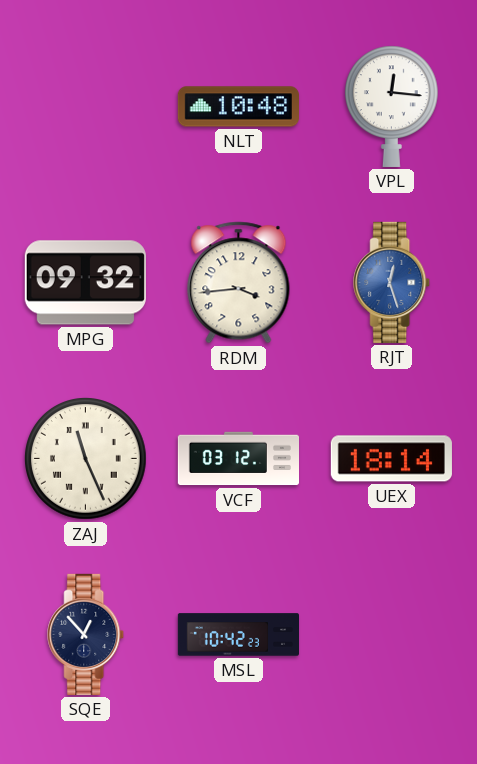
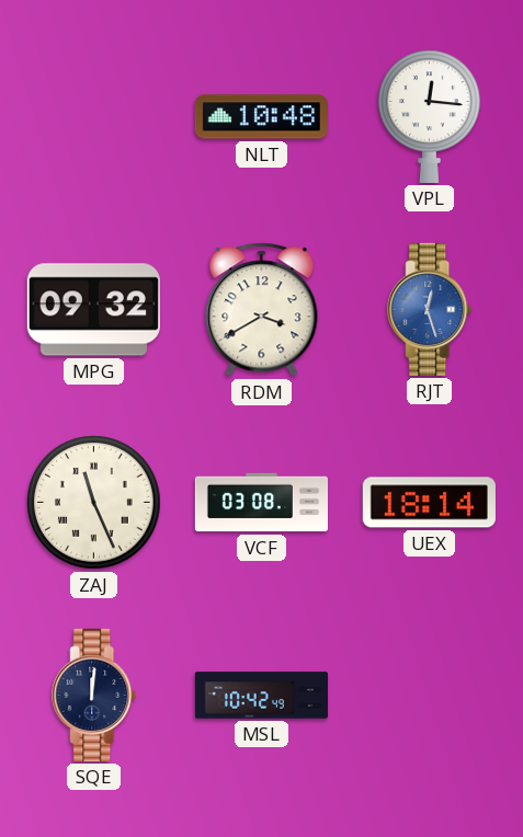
RDM: 3:44 -> 3:40
VCF: 03:12 -> 03:08
SQE: 12:53 -> 12:01
MSL: 10:42:23 -> 10:42:49
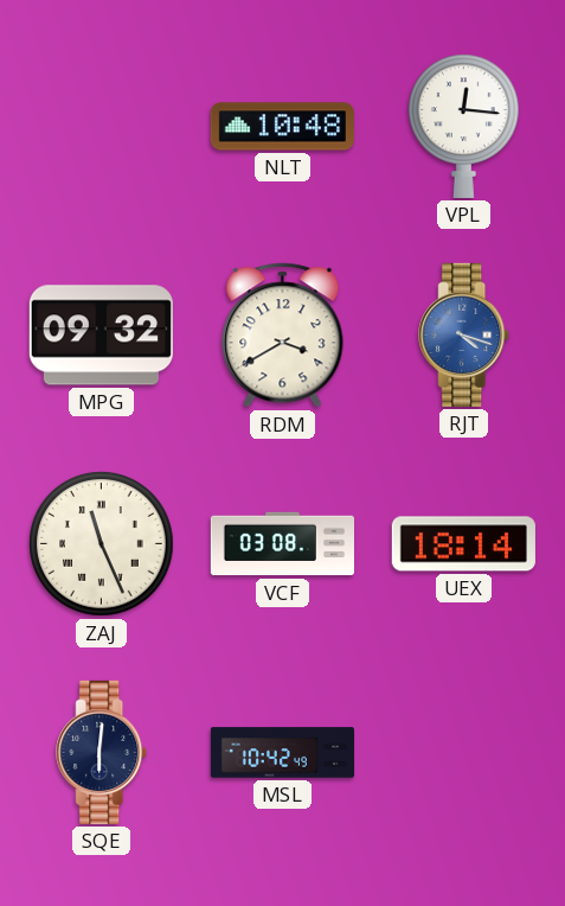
RJT: 12:27 -> 4:18
SQE: 12:01 -> 6:01
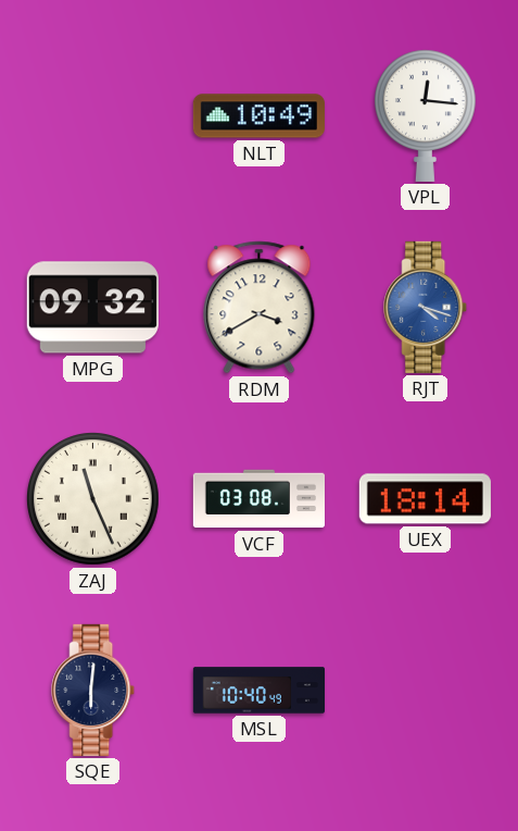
NLT: 10:48 -> 10:49
MSL: 10:42 -> 10:40
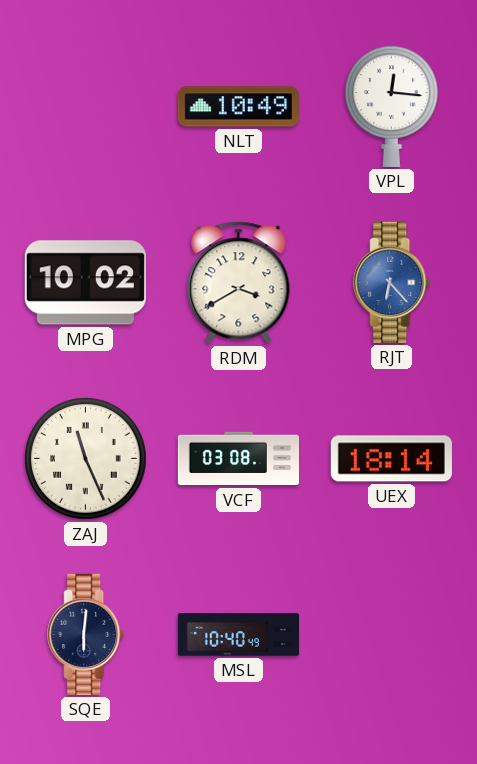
MPG: 09:32 -> 10:02
RJT: 4:18 -> 6:23
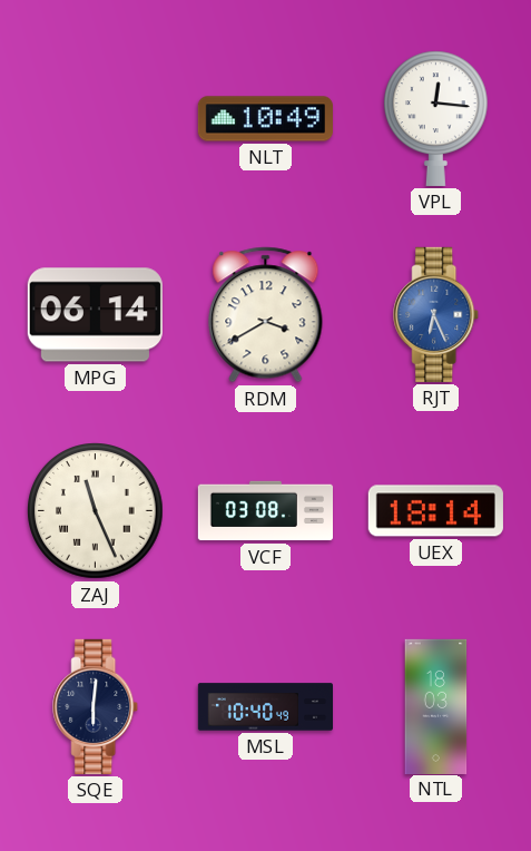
MPG: 10:02 -> 06:14
RJT: 6:23 -> 6:26
NTL: none -> 18:03
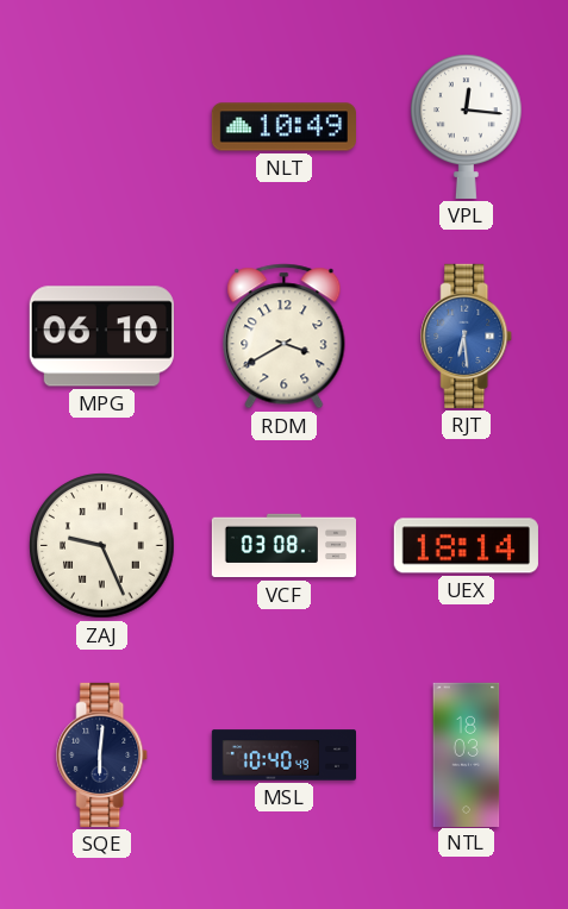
MPG: 06:14 -> 06:10
RJT: 6:26 -> 6:29
ZAJ: 11:26 -> 9:26
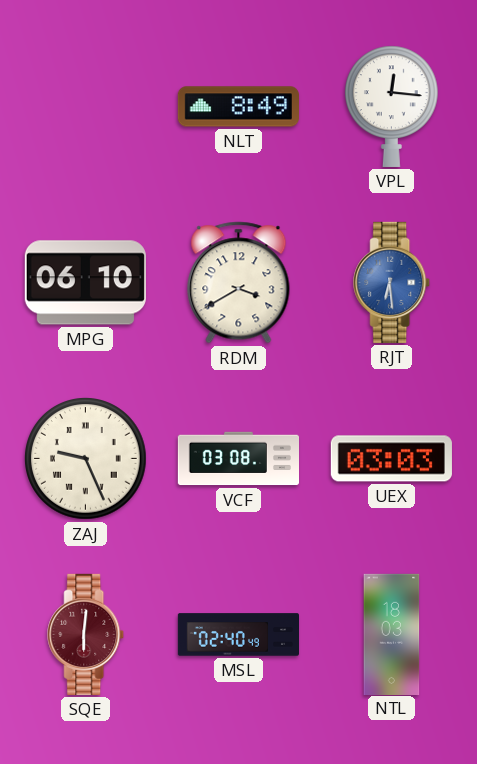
NLT: 10:49 -> 8:49
UEX: 18:14 -> 03:03
SQE dial: navy -> burgundy
MSL: 10:40 -> 02:40
